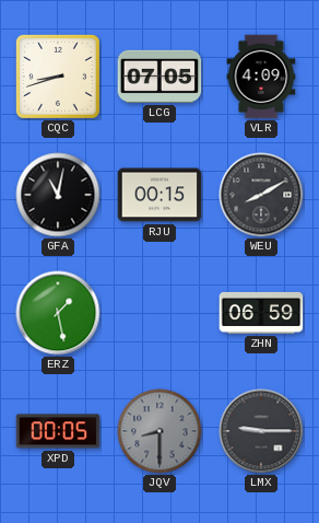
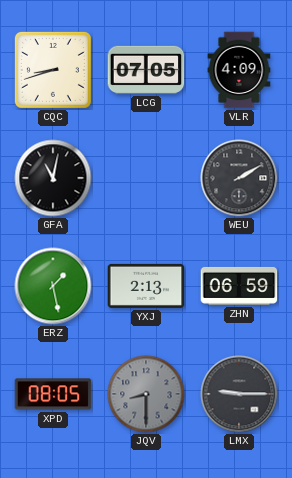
RJU: 00:15 -> none
WEU: 8:10 -> 2:10
YXJ: none -> 2:13
XPD: 00:05 -> 08:05
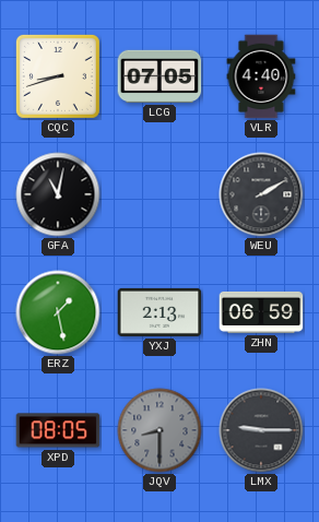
VLR: 4:09 -> 4:40
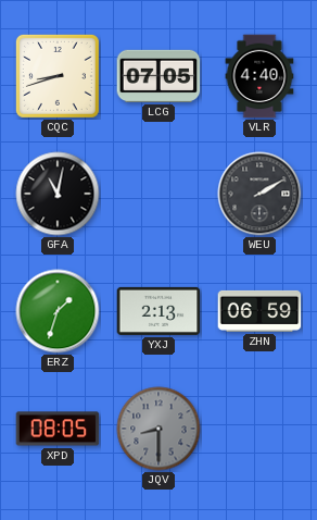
ERZ: 1:28 -> 1:33
LMX: 9:15 -> none
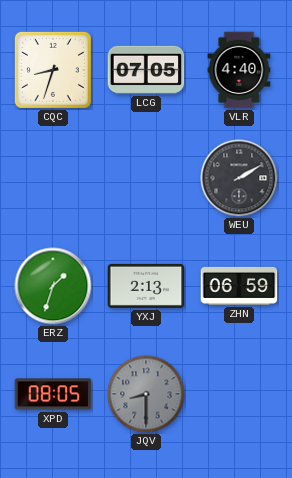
CQC: 8:42 -> 8:33
GFA: 11:02 -> none
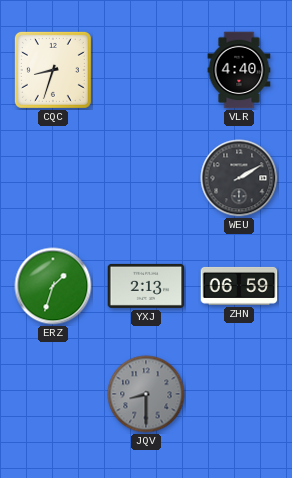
LCG: 07:05 -> none
XPD: 08:05 -> none
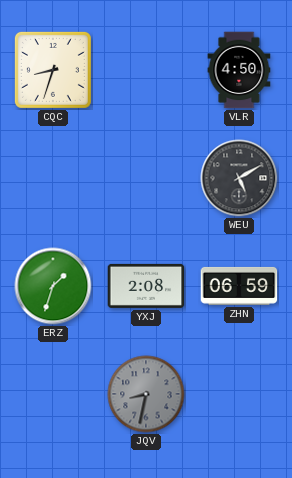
VLR: 4:40 -> 4:50
WEU: 2:10 -> 5:10
YXJ: 2:13 -> 2:08
JQV: 8:30 -> 8:32
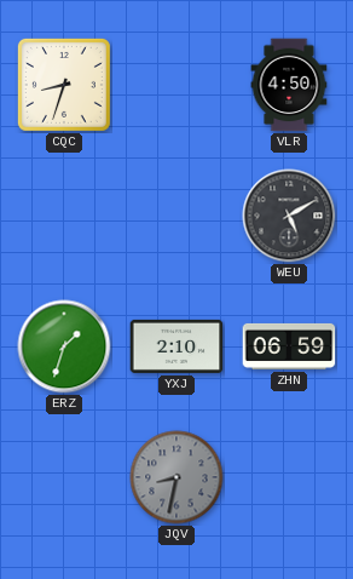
YXJ: 2:08 -> 2:10
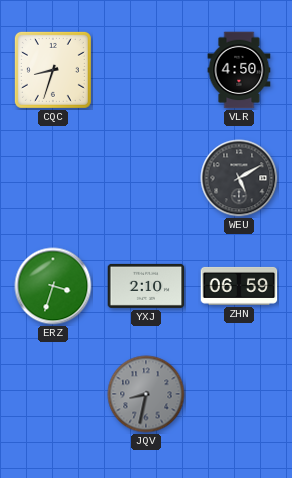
ERZ: 1:33 -> 3:33
